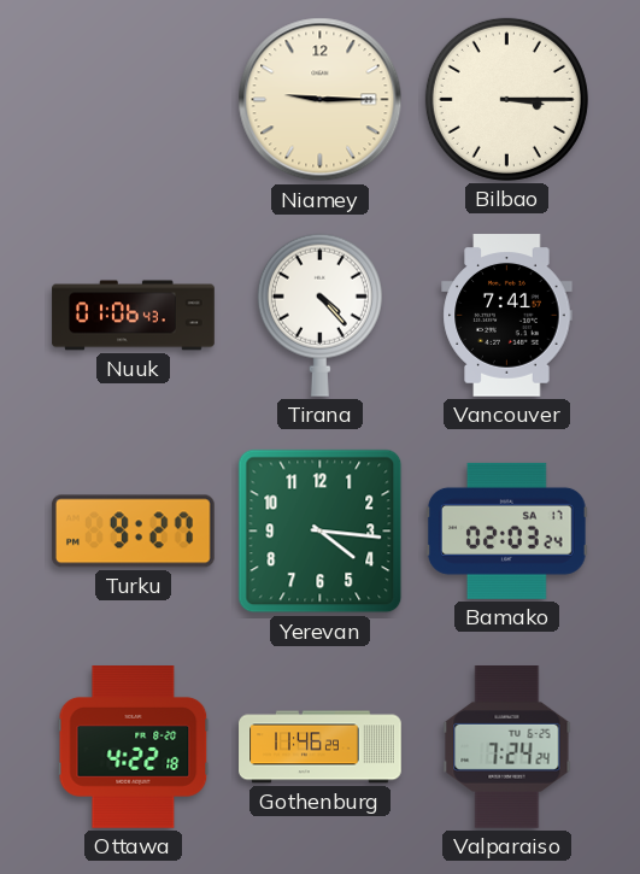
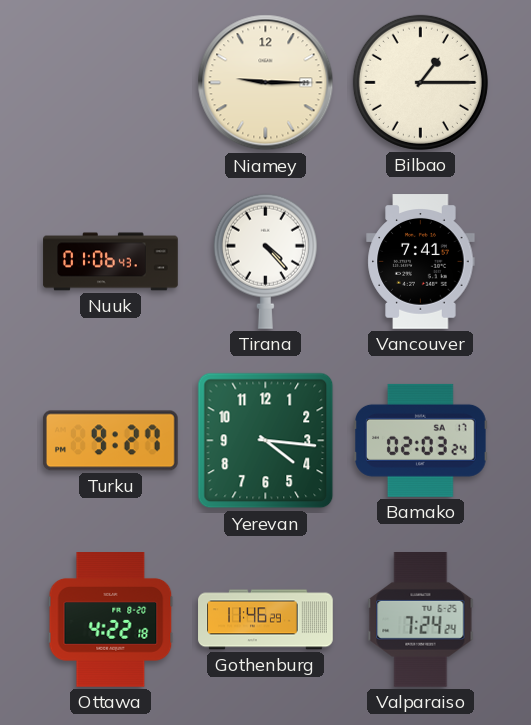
Bilbao: 3:15 -> 1:15
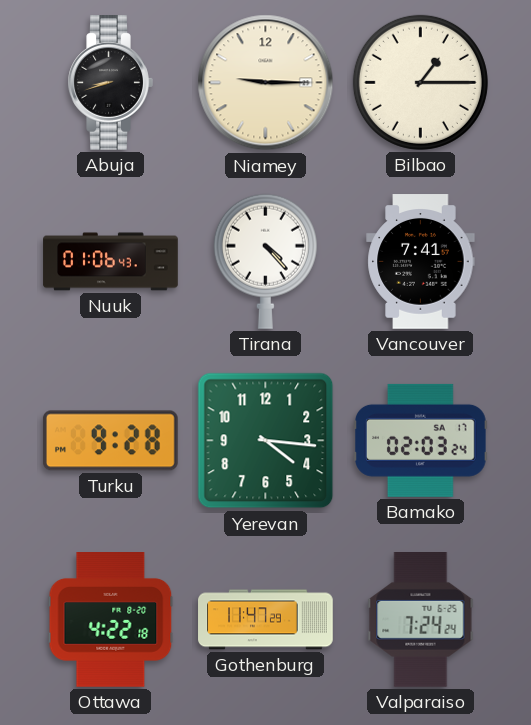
Abuja: none -> 8:42
Turku: 9:27 -> 9:28
Gothenburg: 11:46 -> 11:47
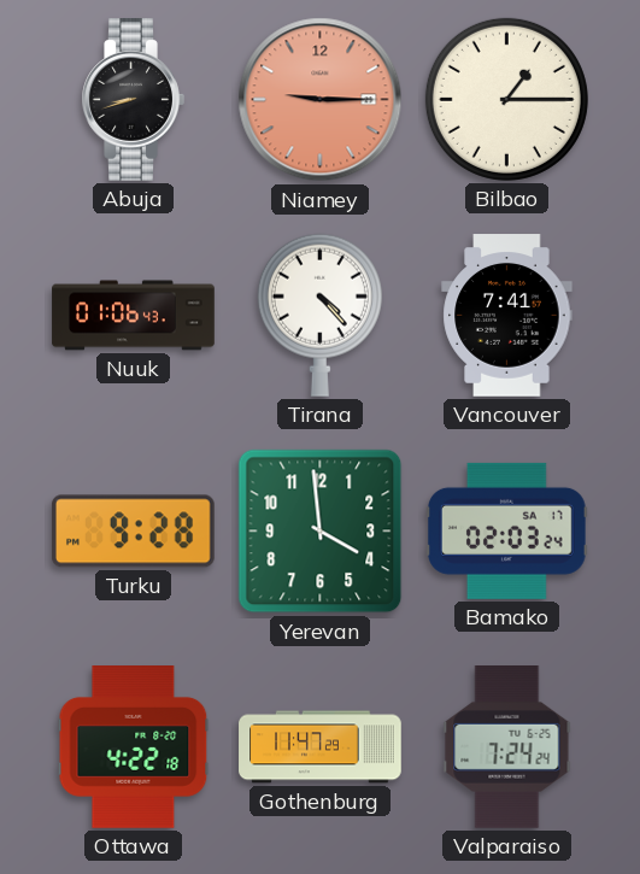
Niamey dial: cream -> salmon
Yerevan: 4:16 -> 3:59
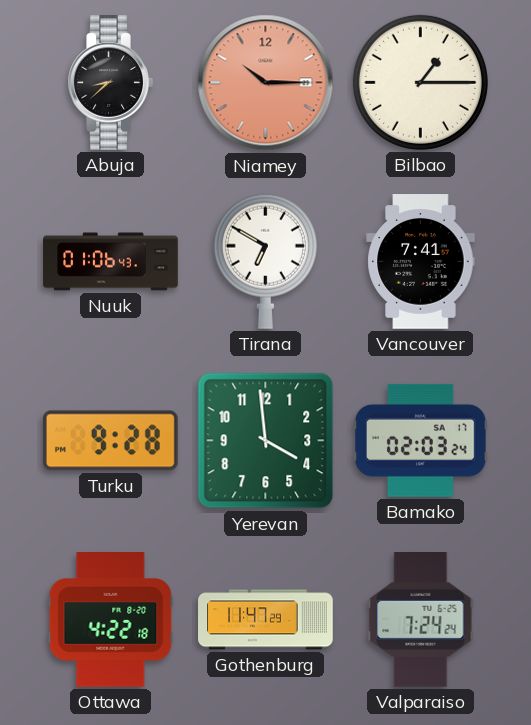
Abuja: 8:42 -> 8:38
Niamey: 9:15 -> 10:15
Tirana: 4:23 -> 6:50
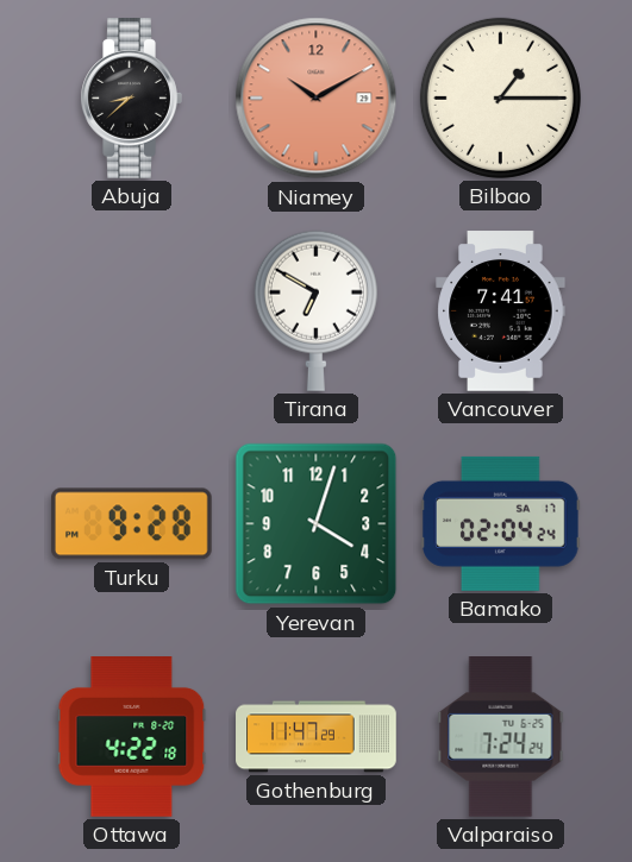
Niamey: 10:15 -> 10:10
Nuuk: 01:06 -> none
Yerevan: 3:59 -> 4:03
Bamako: 02:03 -> 02:04
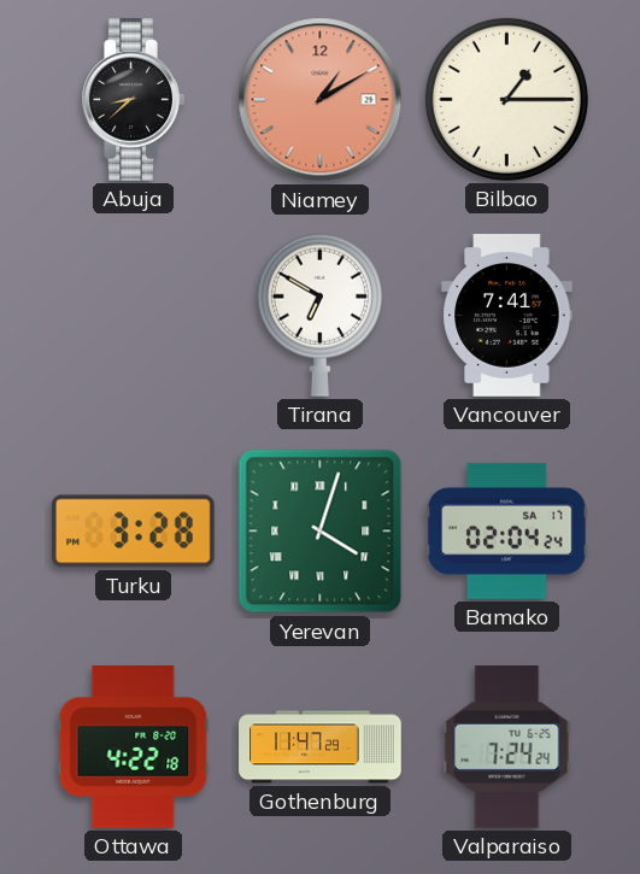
Niamey: 10:10 -> 1:10
Turku: 9:28 -> 3:28
Yerevan numerals: Arabic -> Roman
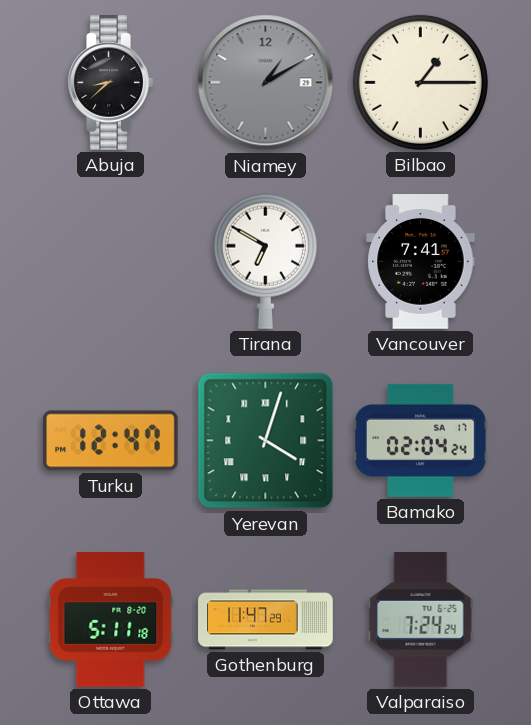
Niamey dial: salmon -> grey
Turku: 3:28 -> 12:47
Ottawa: 4:22 -> 5:11
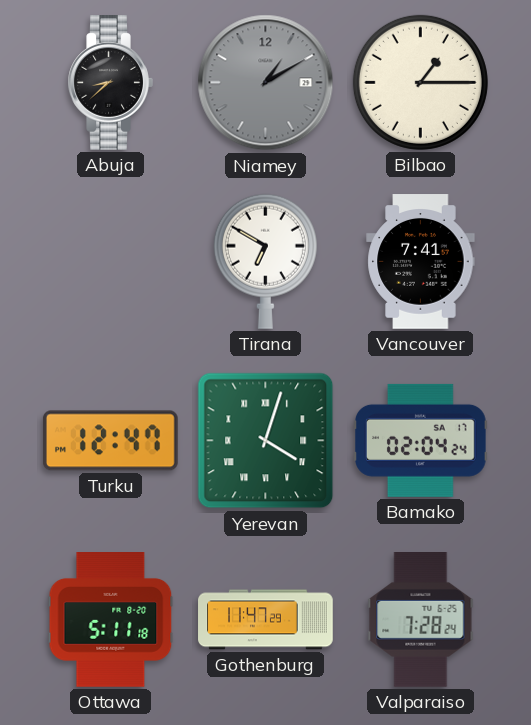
Valparaiso: 7:24 -> 7:28
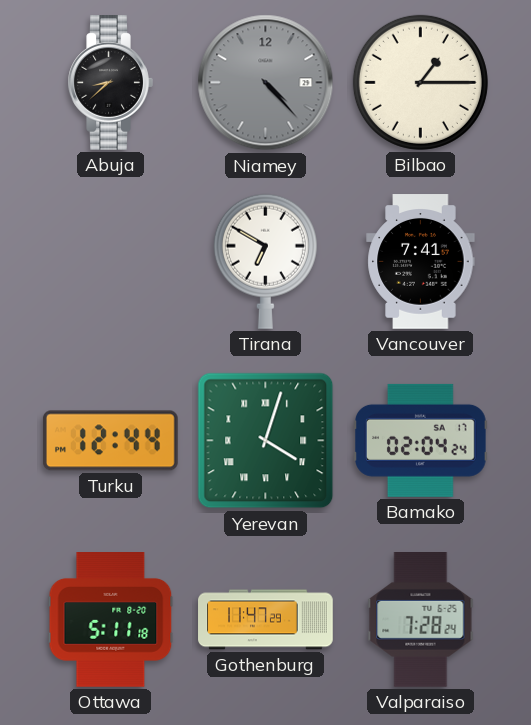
Niamey: 1:10 -> 4:23
Turku: 12:47 -> 12:44
